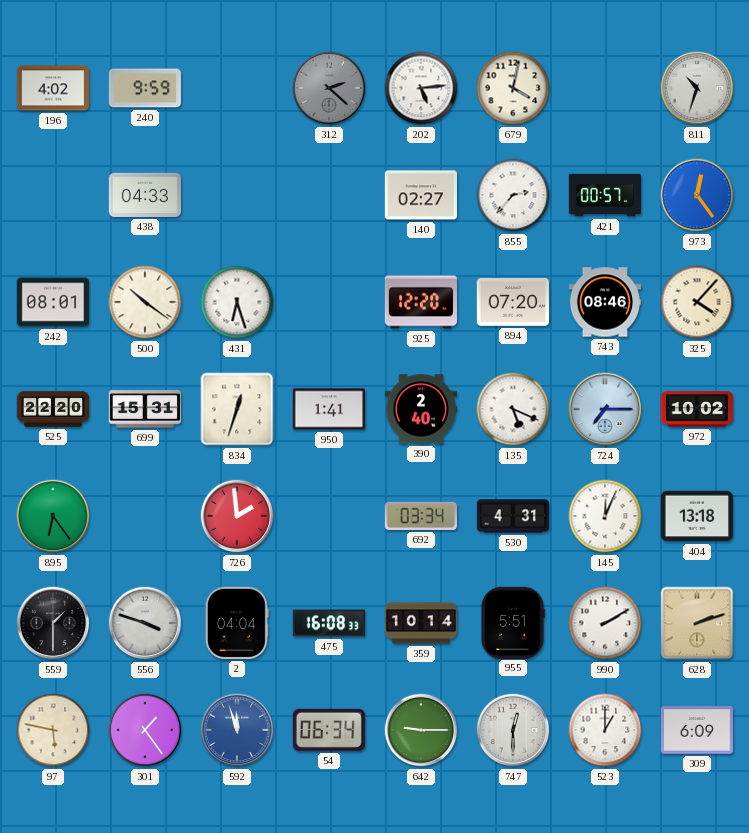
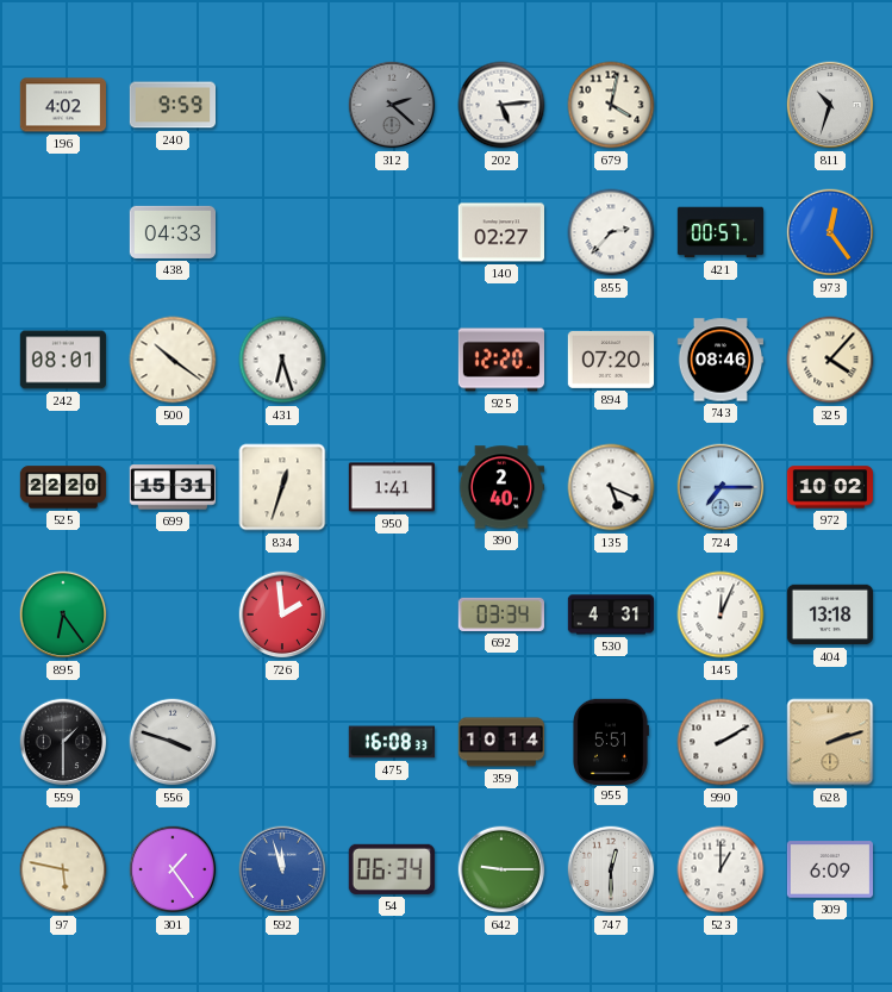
2: 04:04 -> none
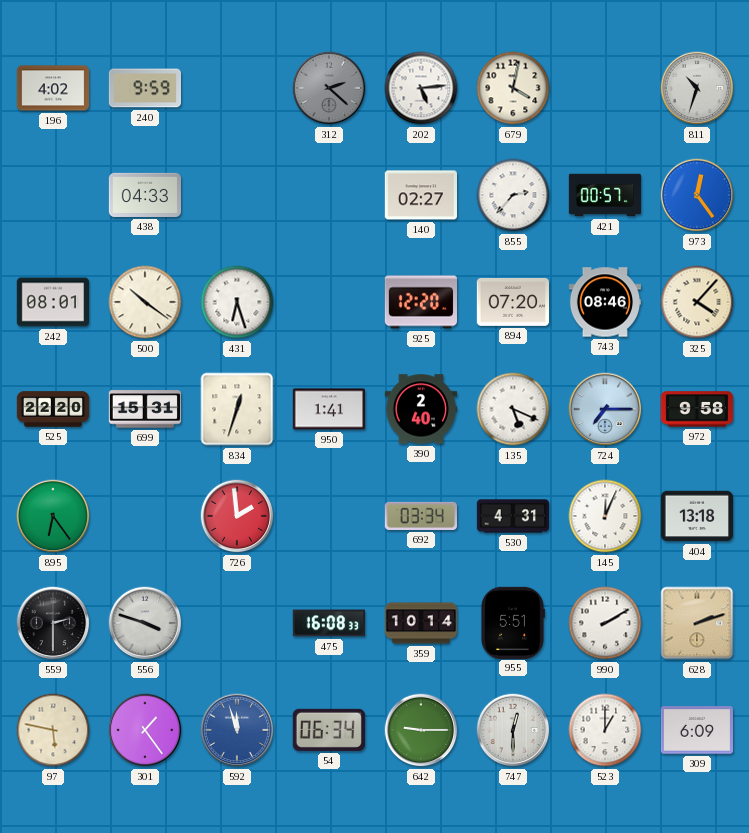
972: 10:02 -> 9:58
559: 1:30 -> 2:30
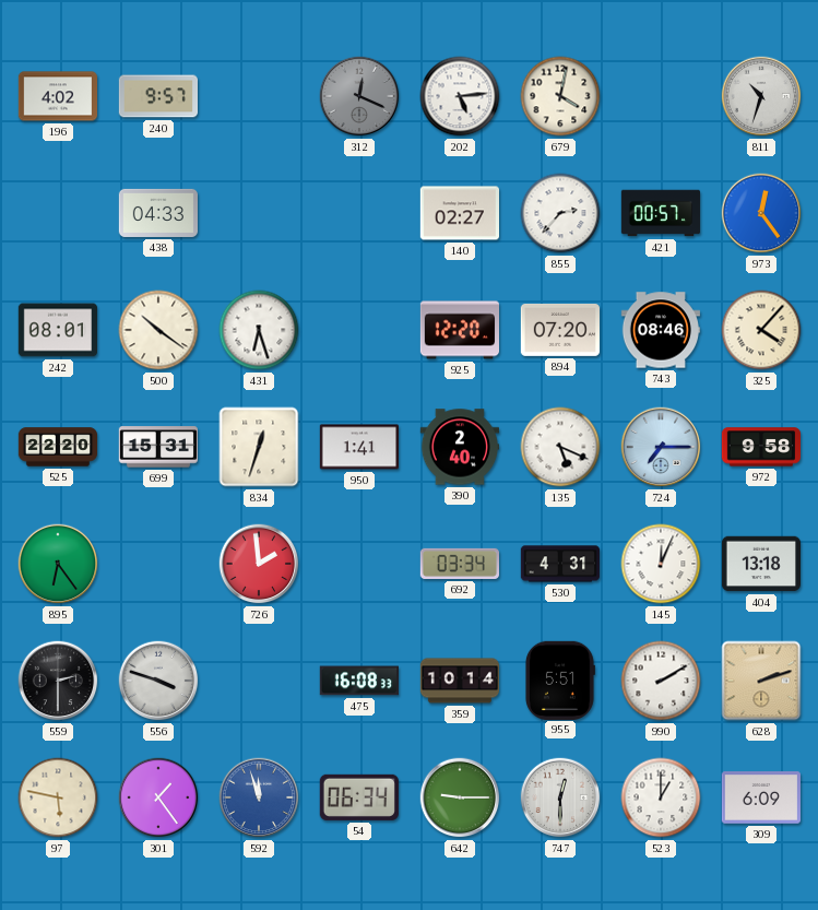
240: 9:59 -> 9:57
312: 2:22 -> 12:19
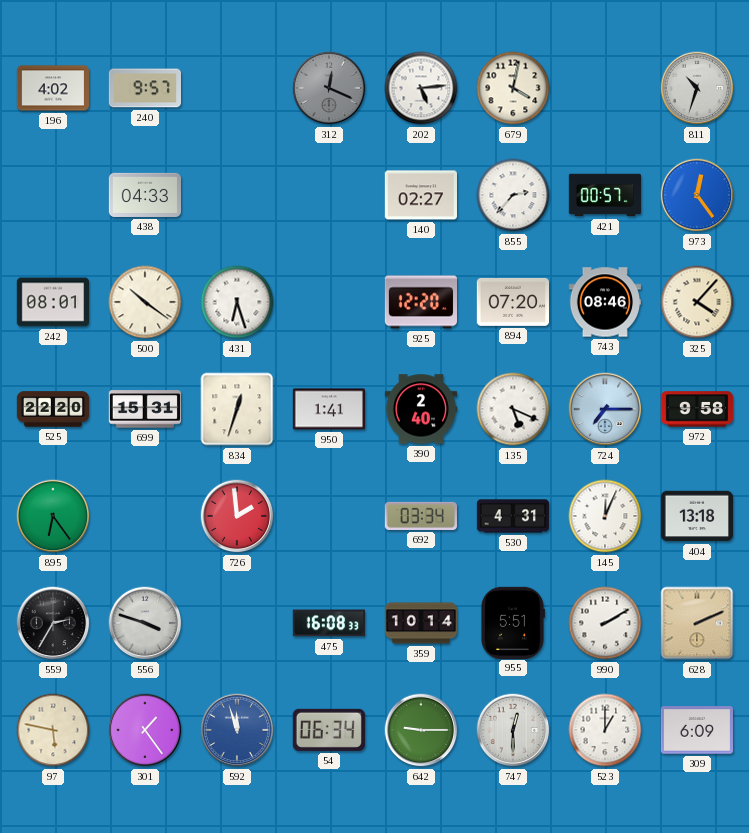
559: 2:30 -> 2:35
628: 2:12 -> 2:11
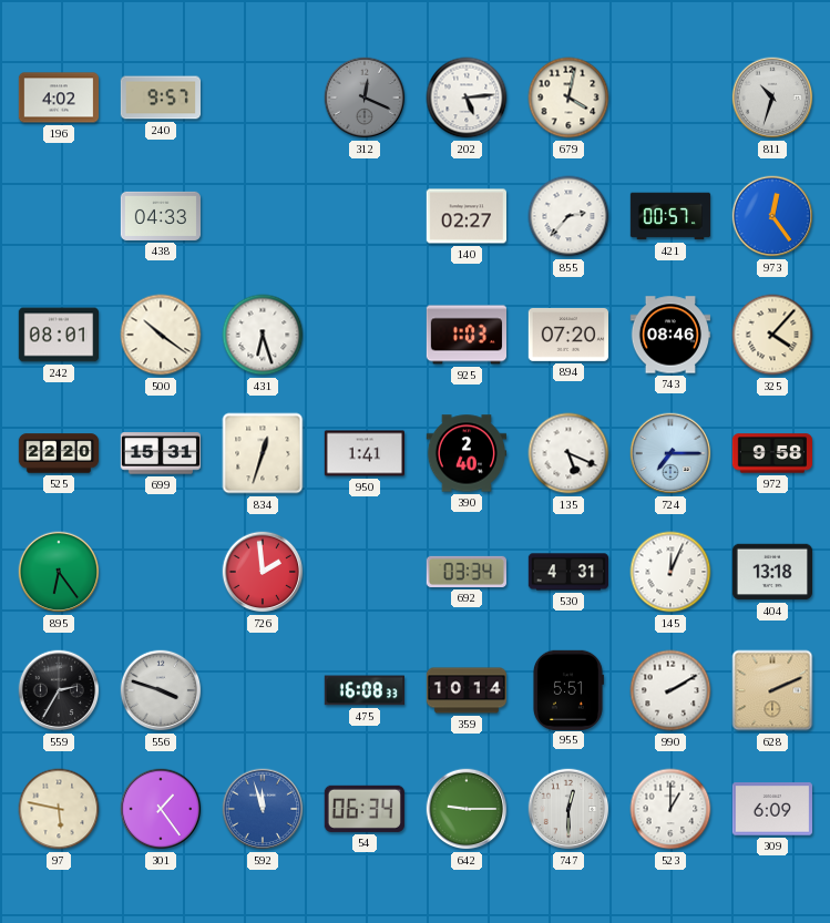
925: 12:20 -> 1:03
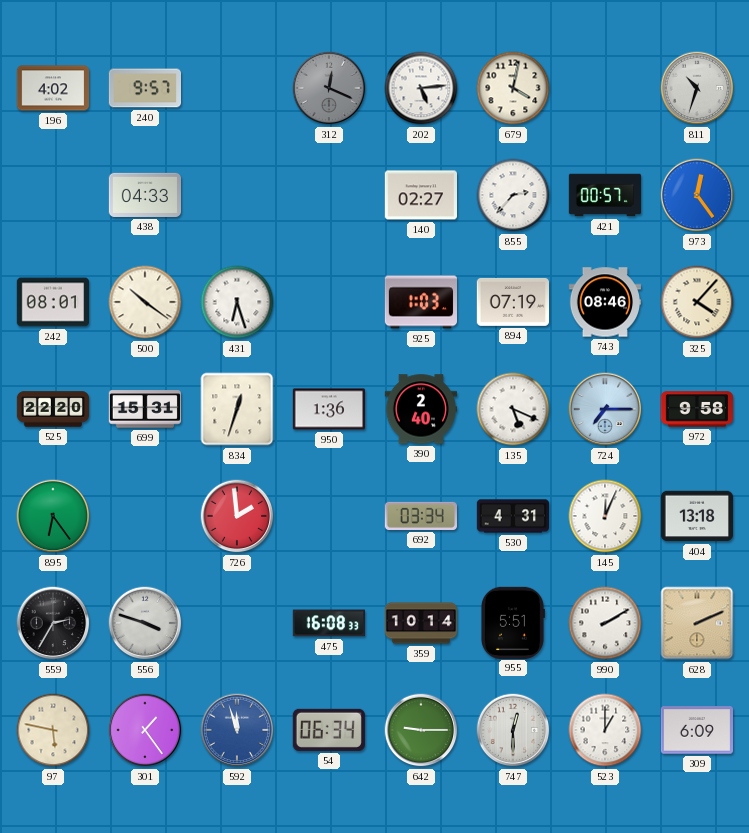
894: 07:20 -> 07:19
950: 1:41 -> 1:36
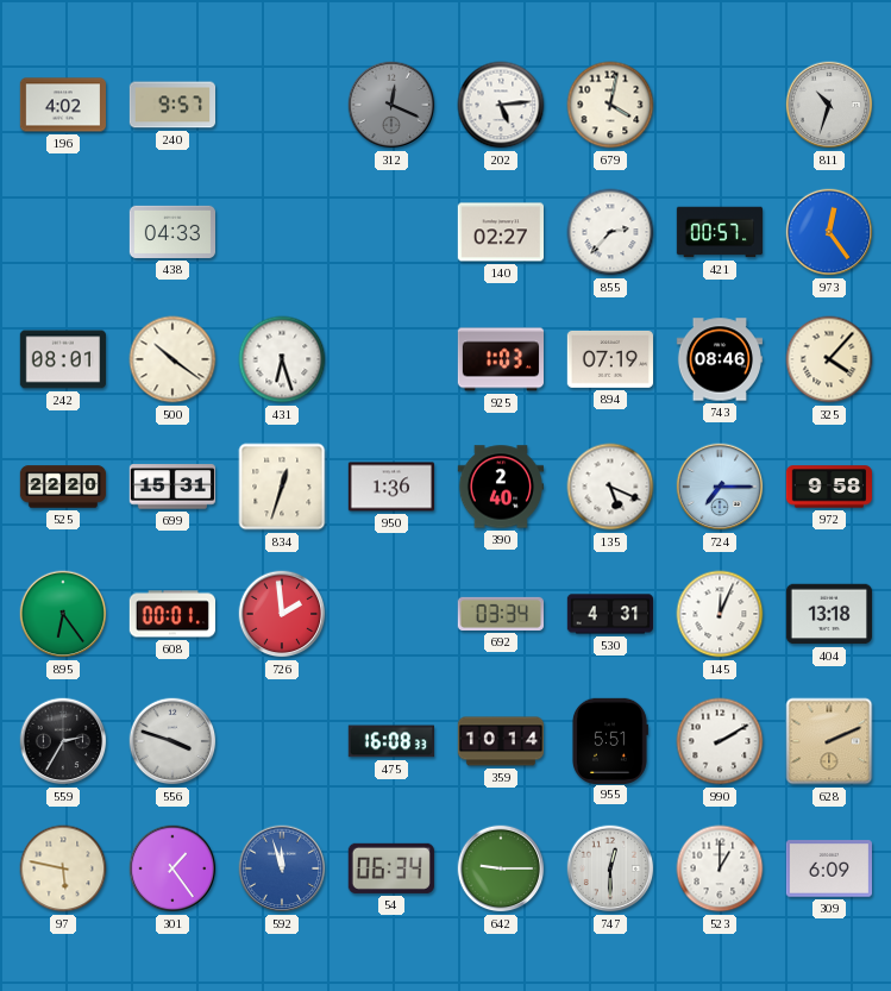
608: none -> 00:01
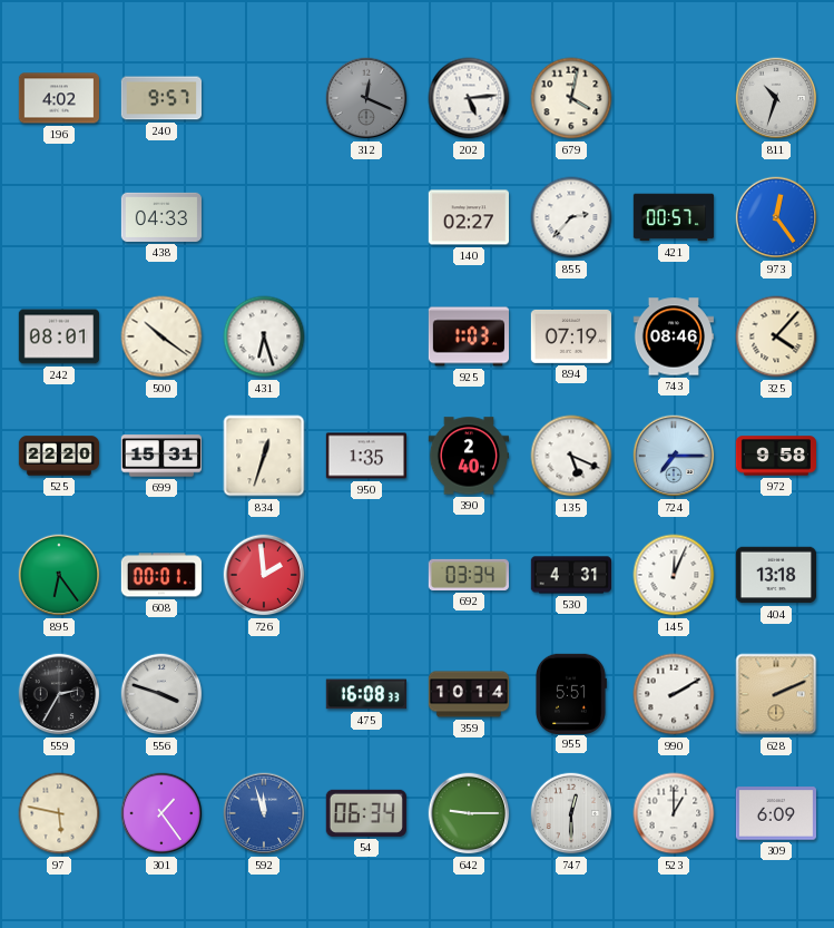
950: 1:36 -> 1:35
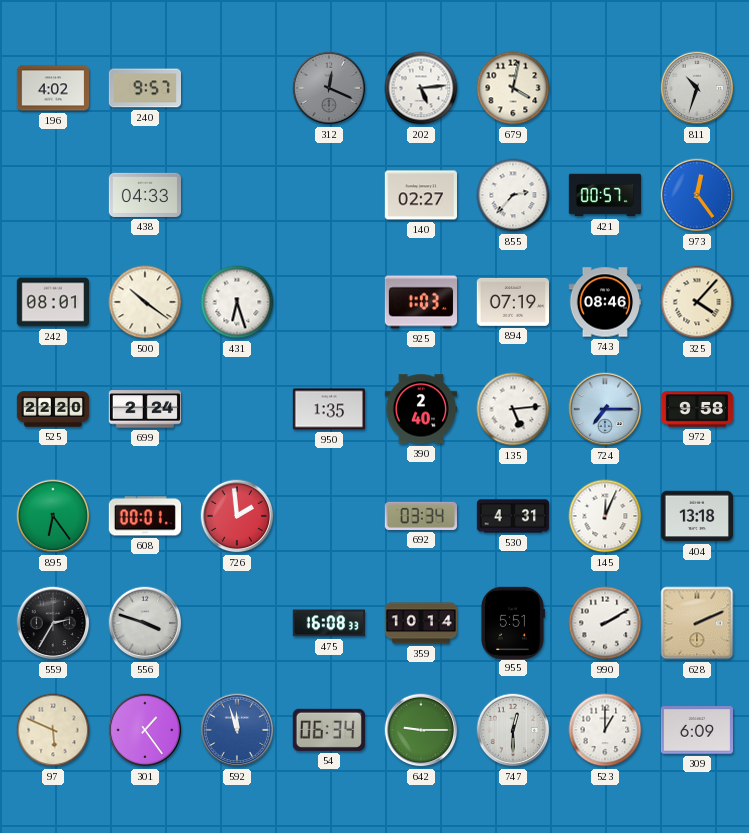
699: 15:31 -> 2:24
834: 12:33 -> none
135: 5:19 -> 5:14
97: 5:47 -> 5:49
